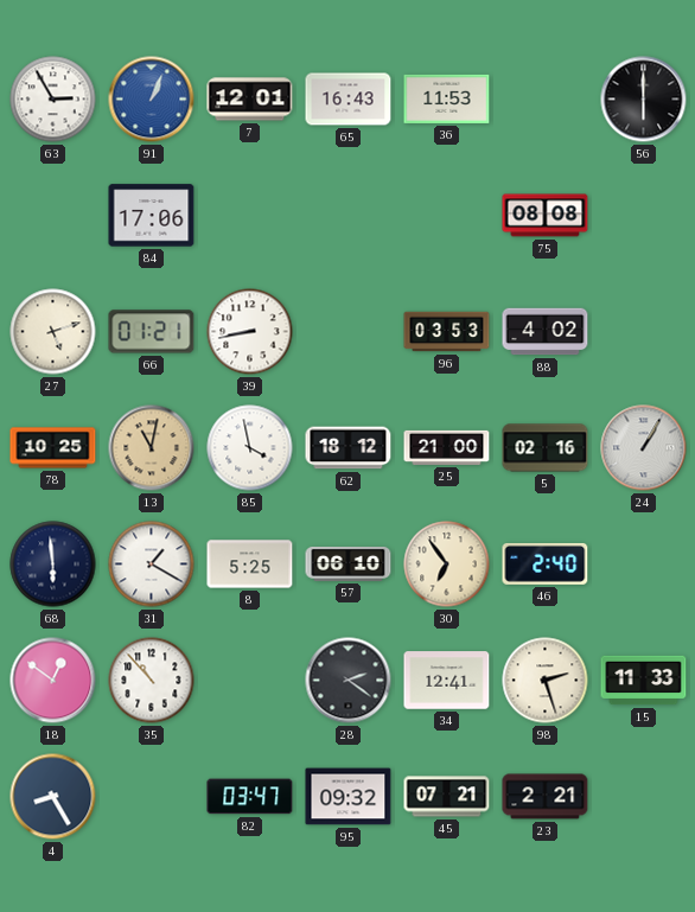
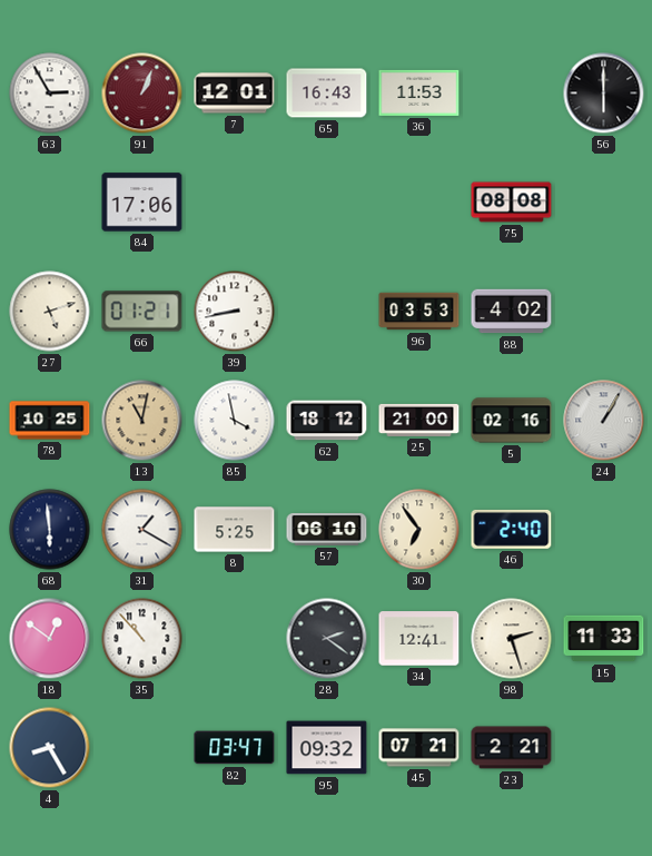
91 dial: blue -> burgundy
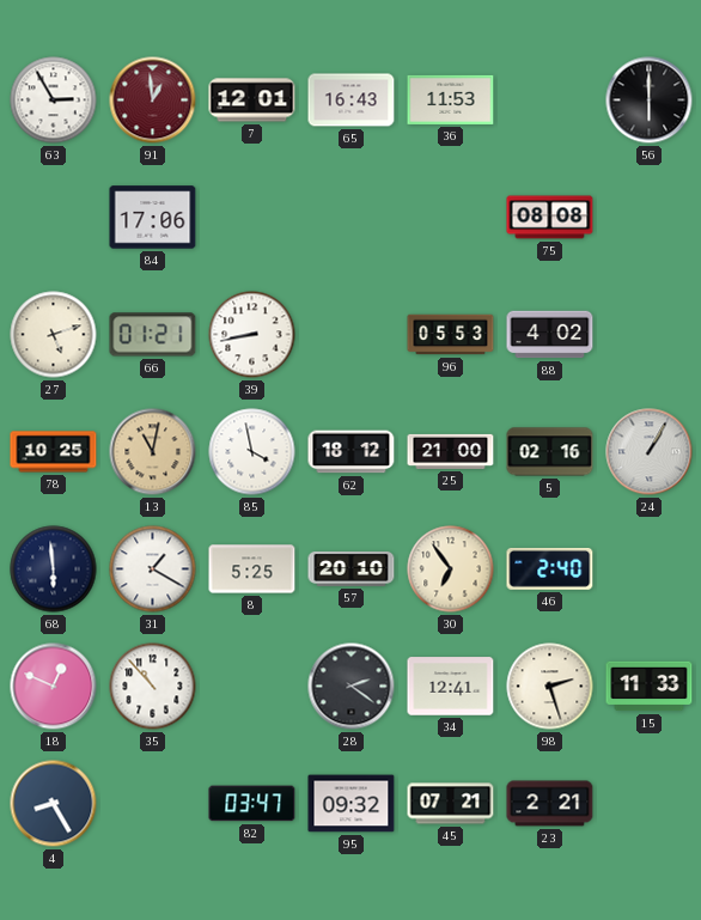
91: 1:04 -> 12:59
96: 03:53 -> 05:53
57: 06:10 -> 20:10
18: 12:51 -> 12:49
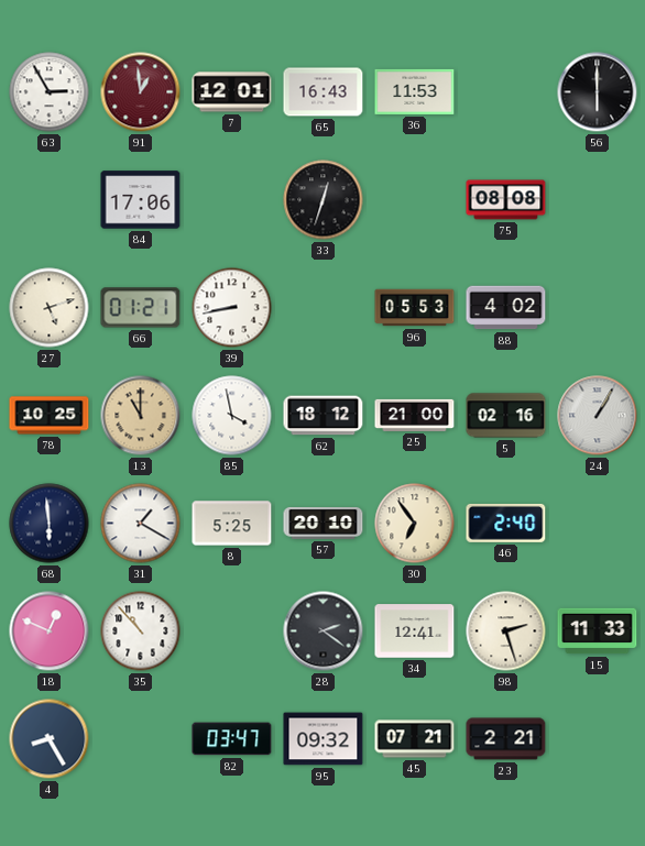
33: none -> 12:33
13: 11:02 -> 11:00
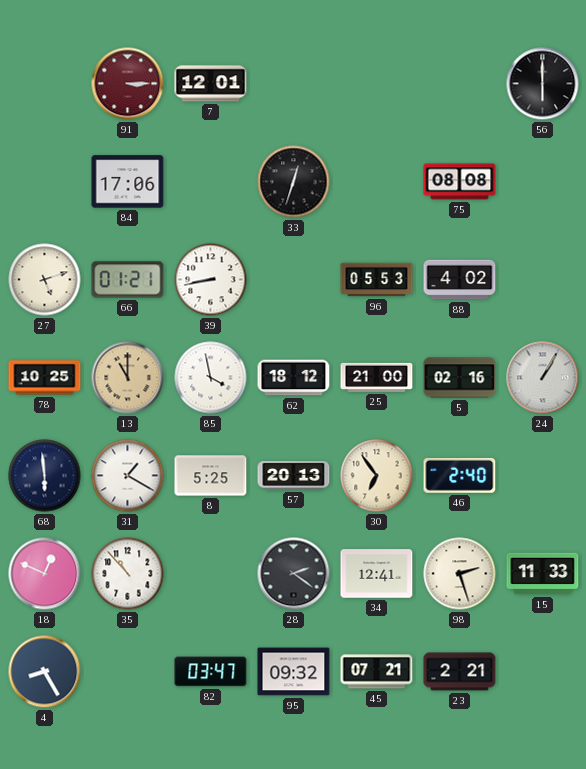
63: 2:55 -> none
91: 12:59 -> 3:15
65: 16:43 -> none
36: 11:53 -> none
57: 20:10 -> 20:13
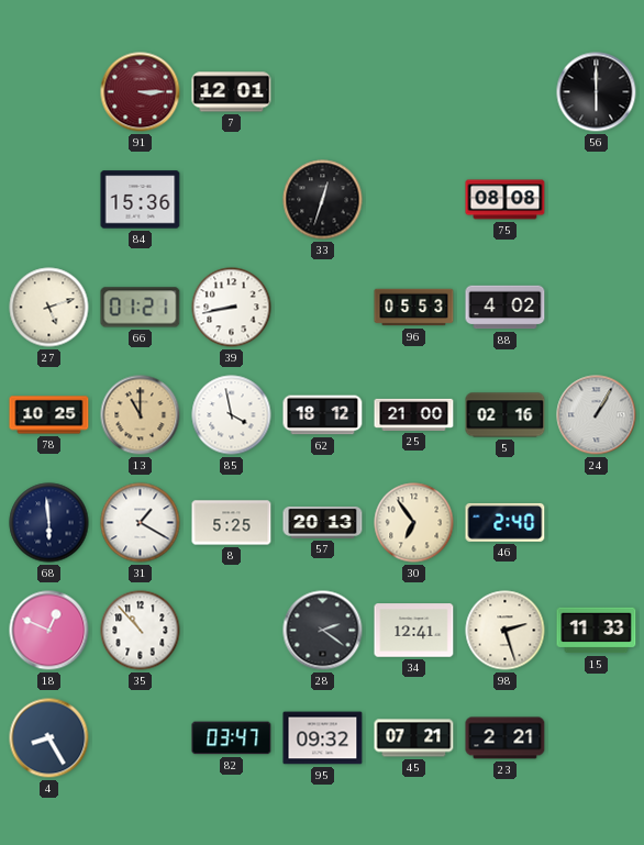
84: 17:06 -> 15:36
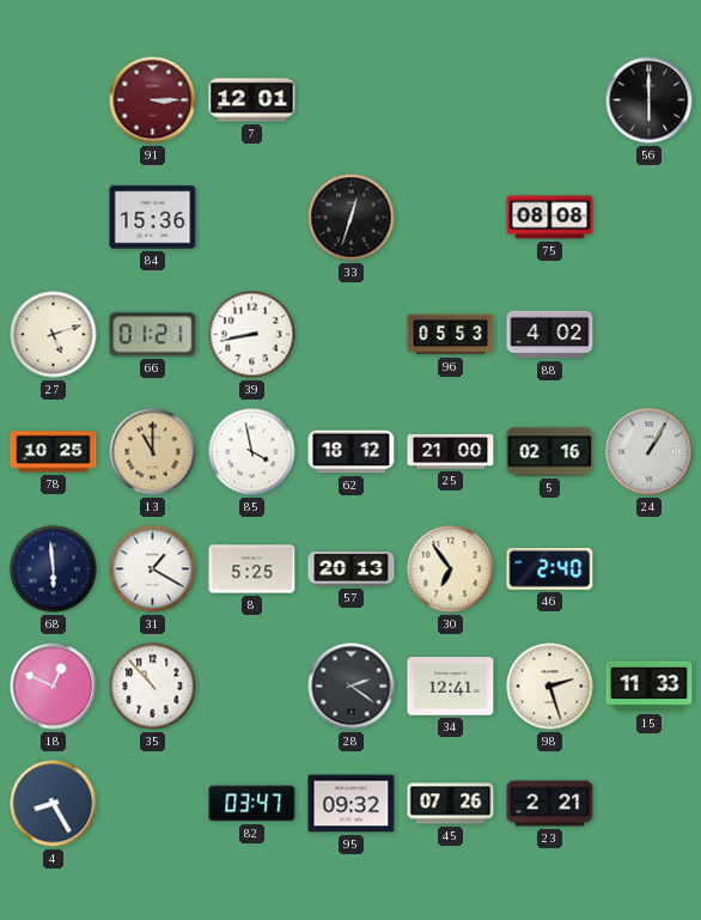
45: 07:21 -> 07:26
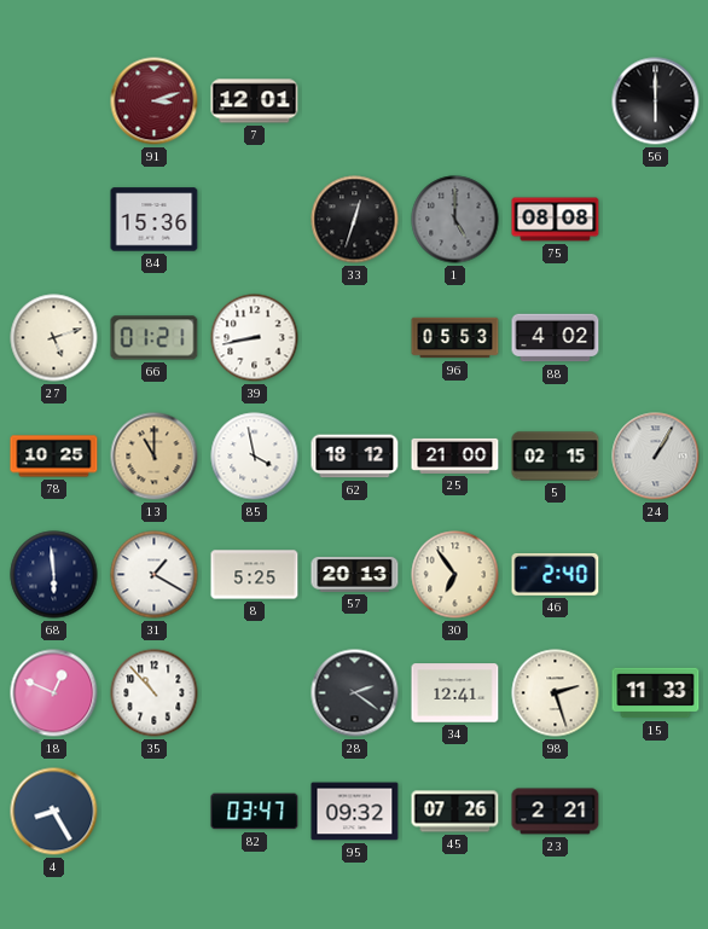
91: 3:15 -> 3:12
1: none -> 5:00
5: 02:16 -> 02:15
